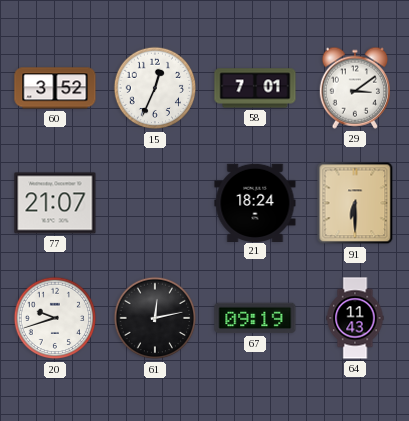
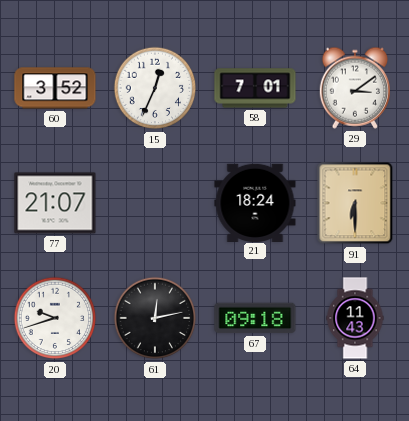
67: 09:19 -> 09:18
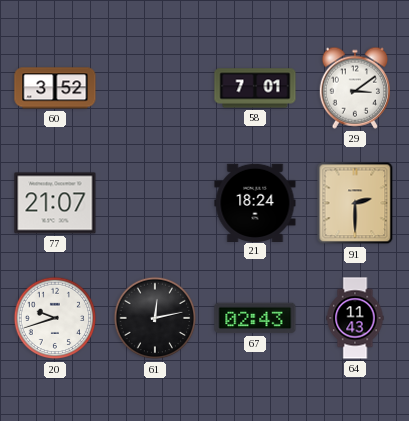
15: 12:34 -> none
91: 6:30 -> 2:30
67: 09:18 -> 02:43
